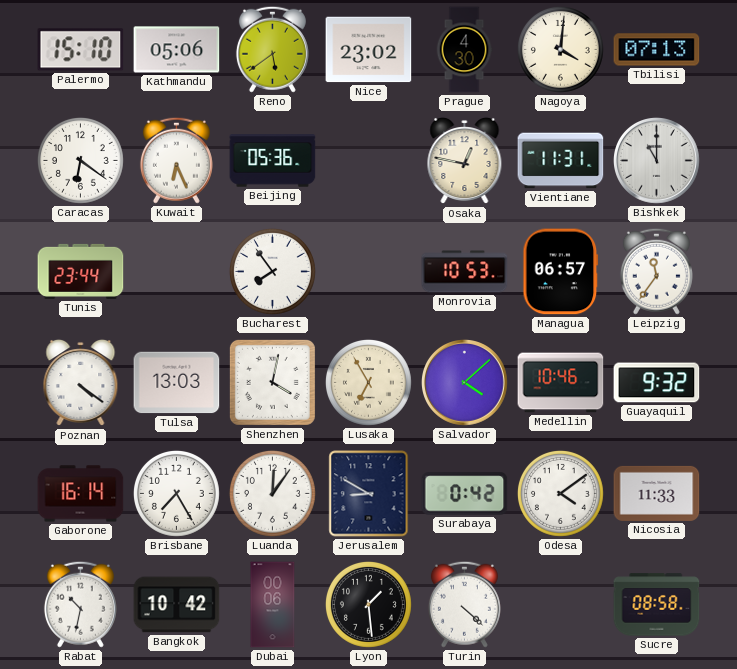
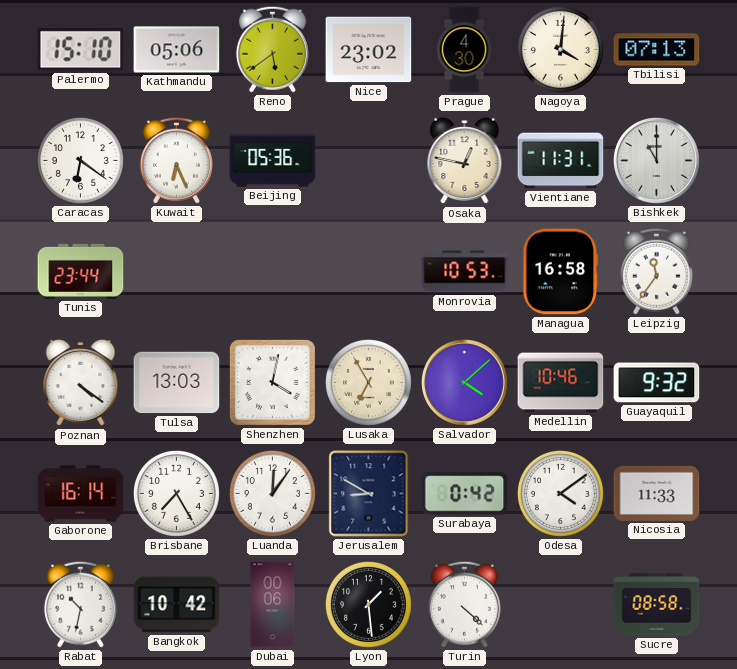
Bucharest: 7:54 -> none
Managua: 06:57 -> 16:58
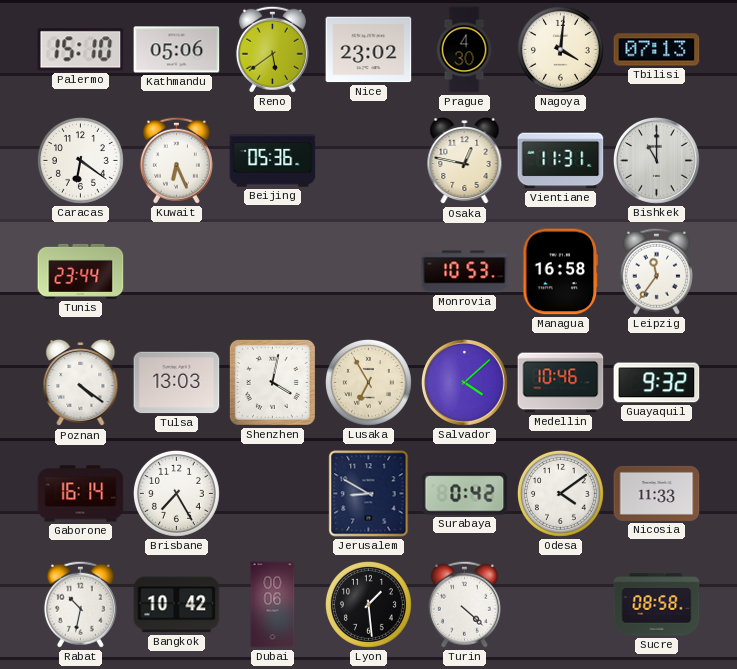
Luanda: 12:06 -> none
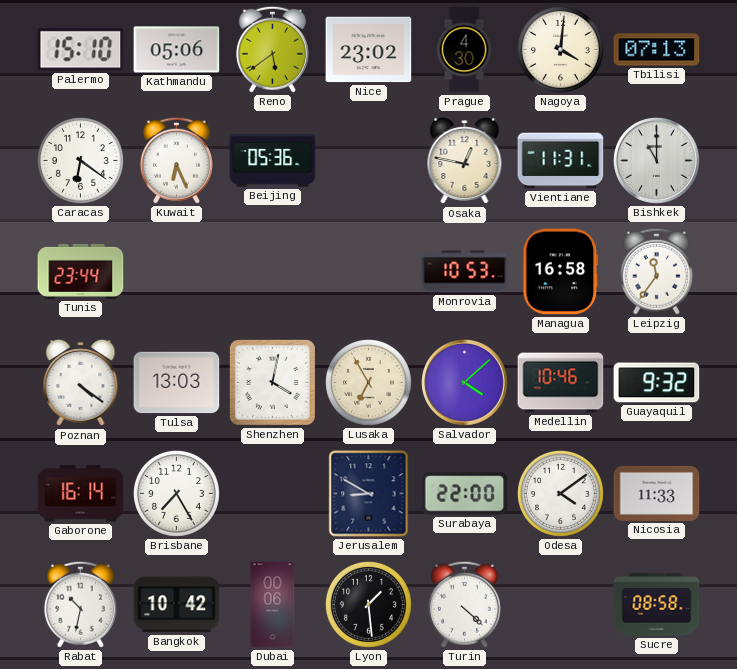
Surabaya: 0:42 -> 22:00
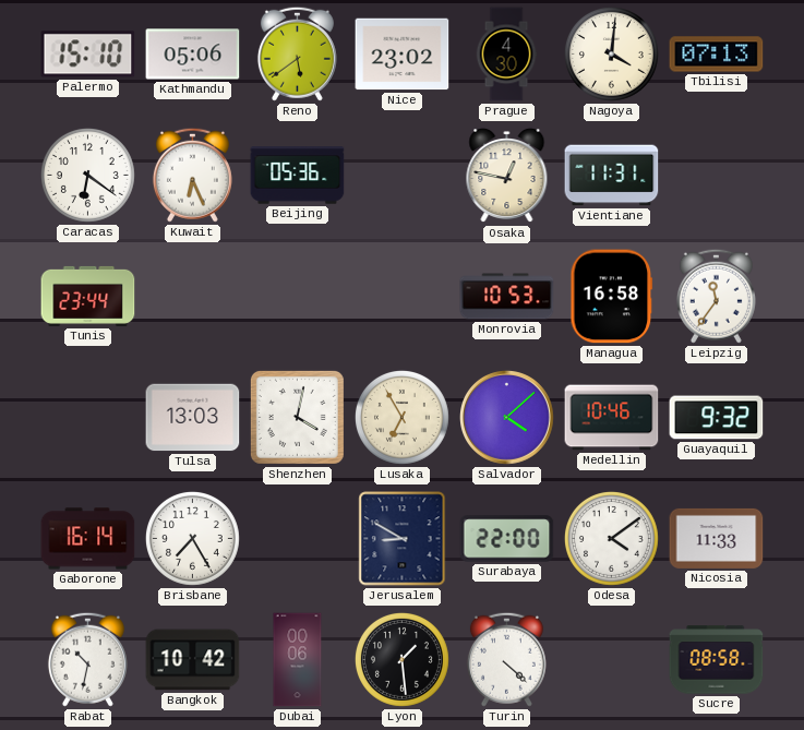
Bishkek: 11:00 -> none
Poznan: 4:21 -> none
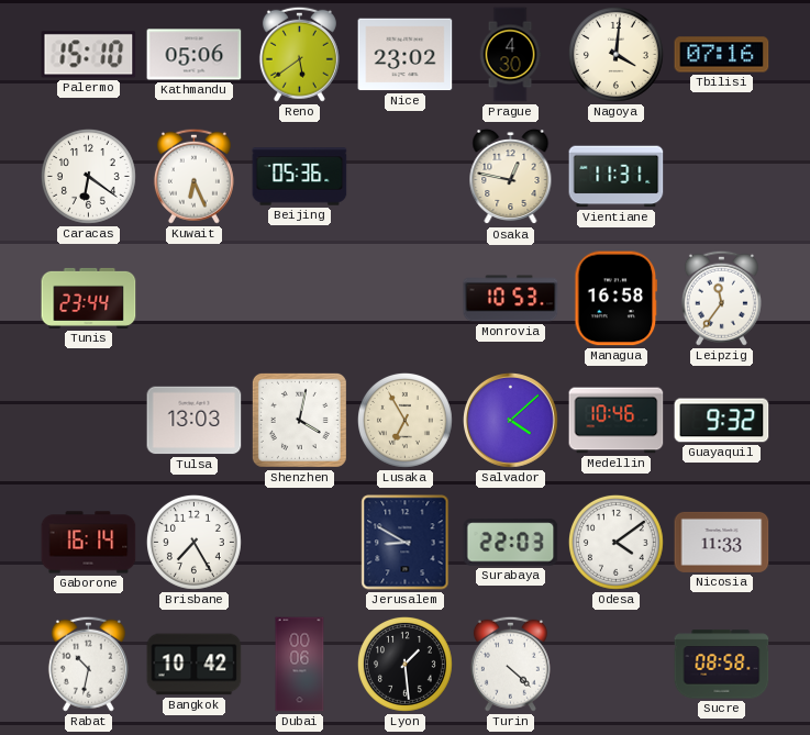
Tbilisi: 07:13 -> 07:16
Surabaya: 22:00 -> 22:03
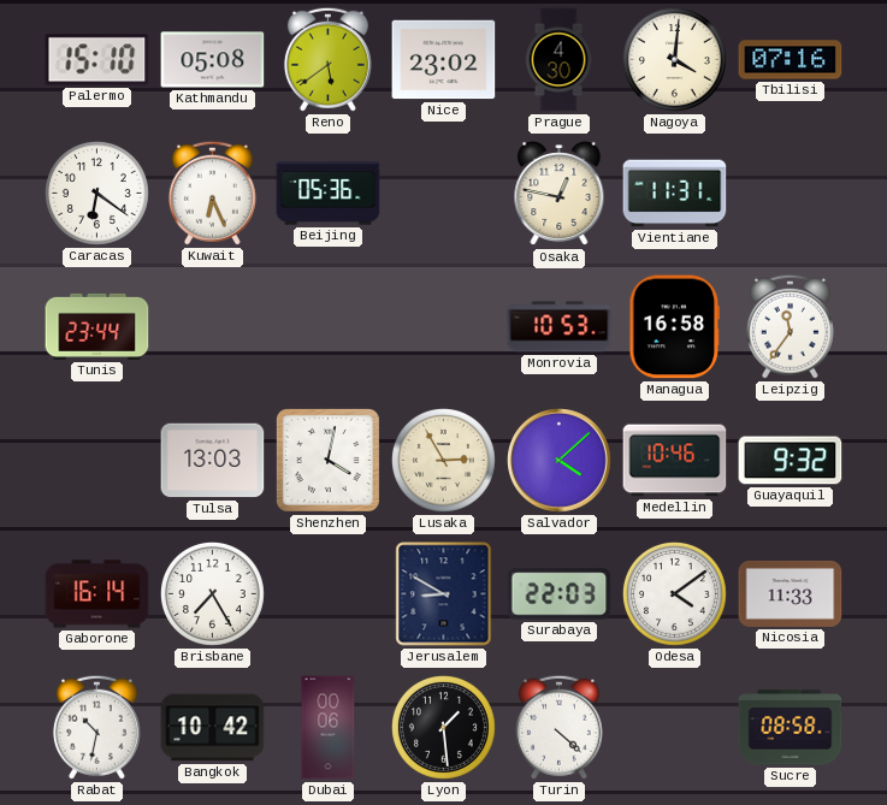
Kathmandu: 05:06 -> 05:08
Lusaka: 6:55 -> 2:55
